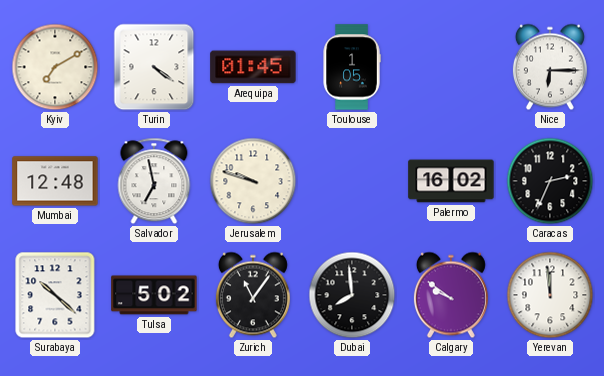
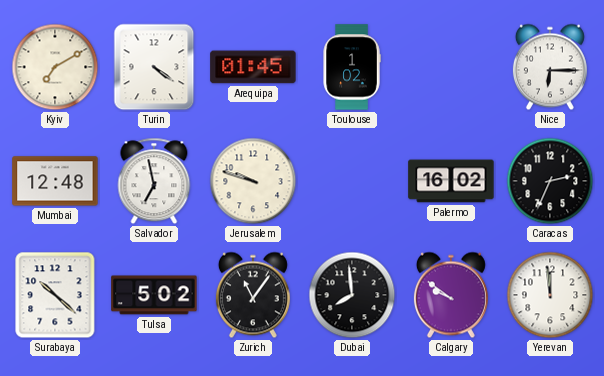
Toulouse: 1:05 -> 1:02
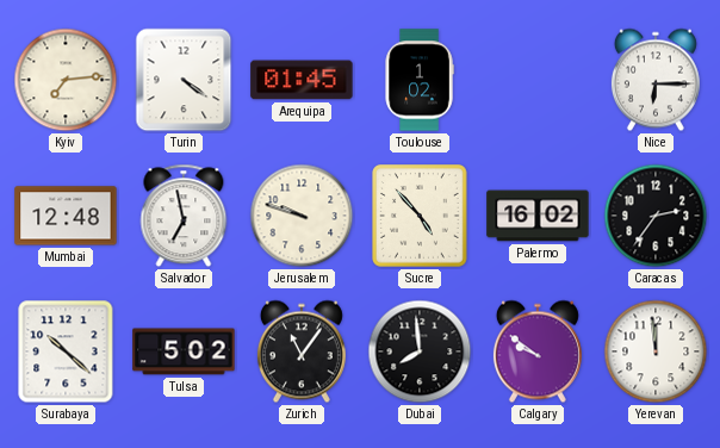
Kyiv: 7:10 -> 7:14
Sucre: none -> 4:53
Caracas: 2:34 -> 2:36
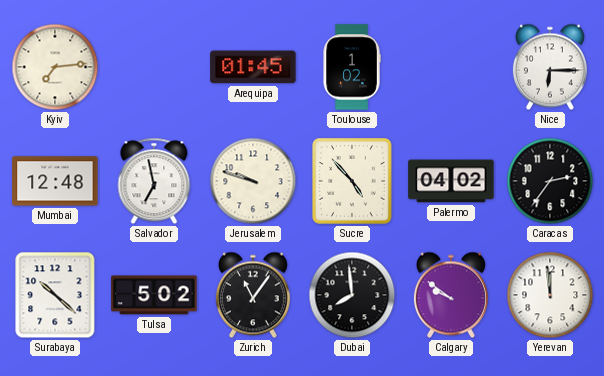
Turin: 4:21 -> none
Palermo: 16:02 -> 04:02
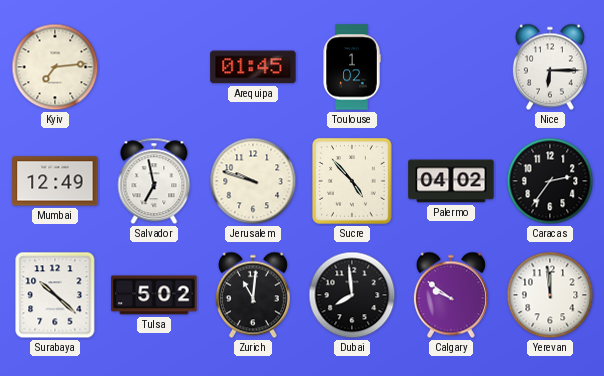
Mumbai: 12:48 -> 12:49
Zurich: 11:06 -> 11:01
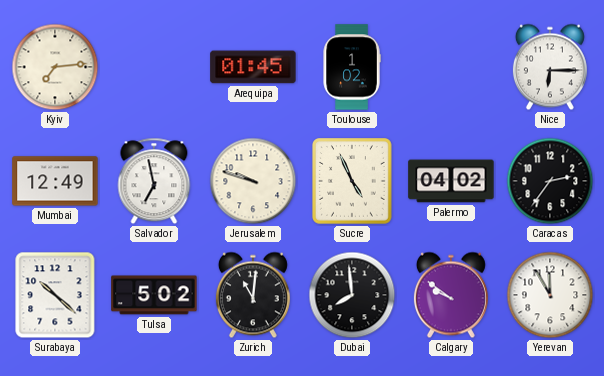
Sucre: 4:53 -> 4:56
Yerevan: 11:59 -> 11:55
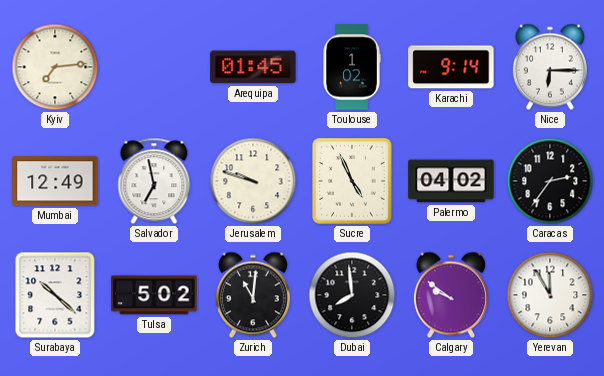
Karachi: none -> 9:14
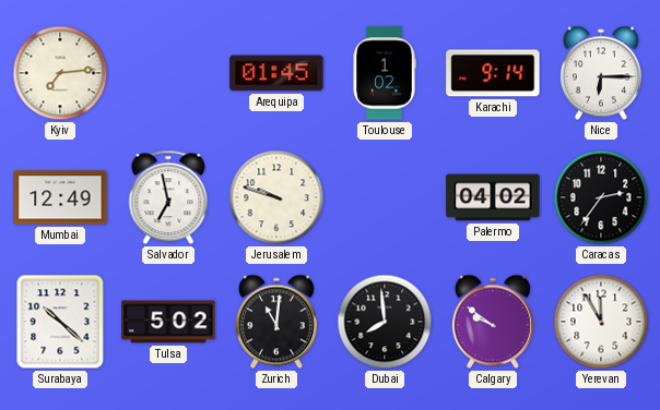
Sucre: 4:56 -> none
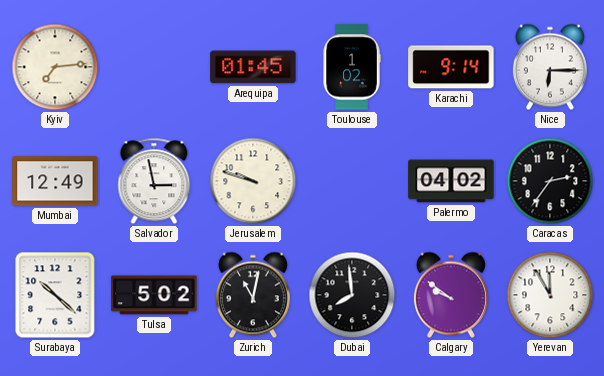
Salvador: 6:58 -> 2:58
Zurich: 11:01 -> 11:02
